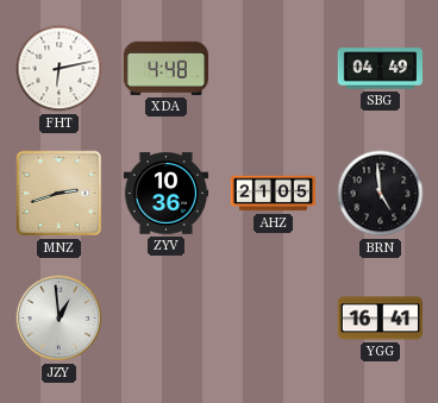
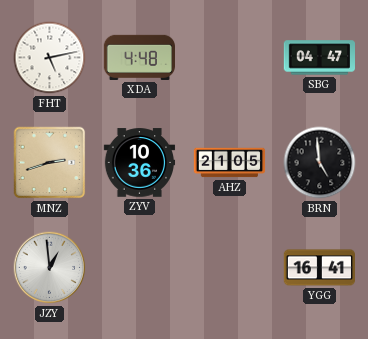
FHT: 6:13 -> 5:13
SBG: 04:49 -> 04:47
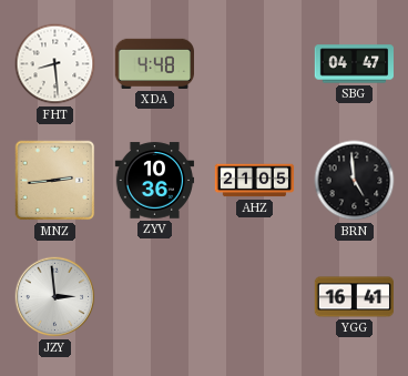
FHT: 5:13 -> 8:29
MNZ: 2:42 -> 2:44
JZY: 12:59 -> 2:59
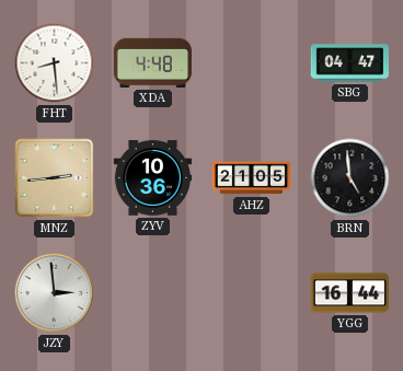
YGG: 16:41 -> 16:44
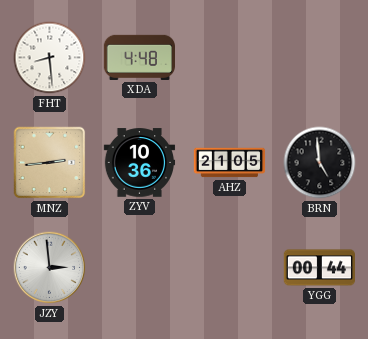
SBG: 04:47 -> none
YGG: 16:44 -> 00:44
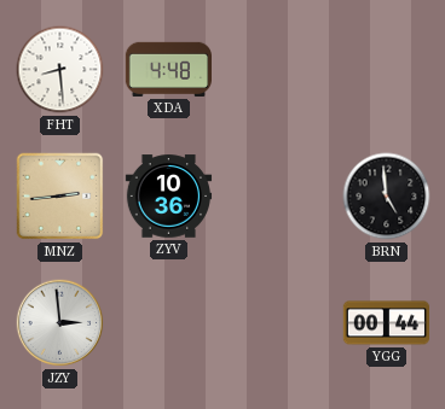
AHZ: 21:05 -> none
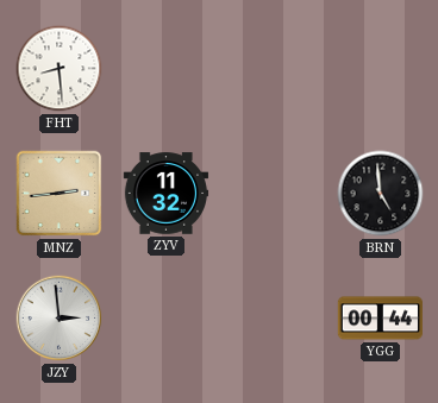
XDA: 4:48 -> none
ZYV: 10:36 -> 11:32
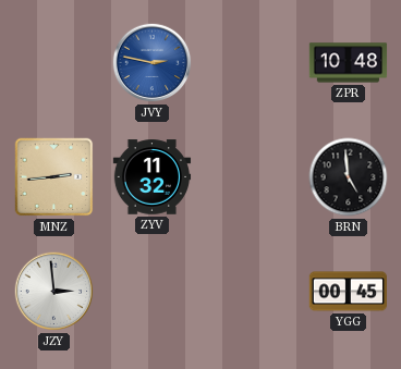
FHT: 8:29 -> none
JVY: none -> 2:47
ZPR: none -> 10:48
YGG: 00:44 -> 00:45
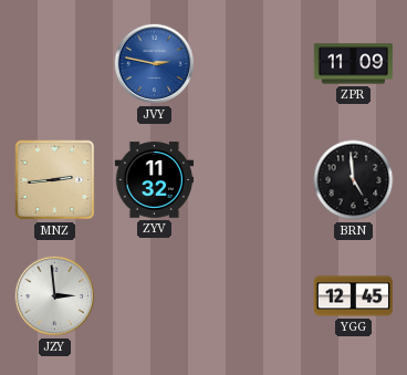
ZPR: 10:48 -> 11:09
YGG: 00:45 -> 12:45
